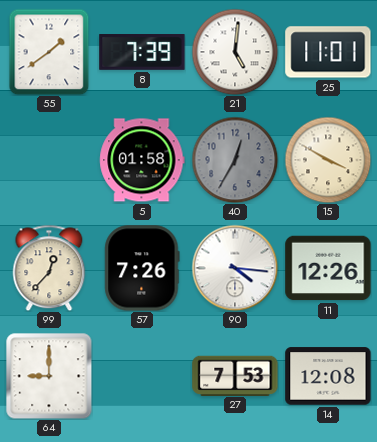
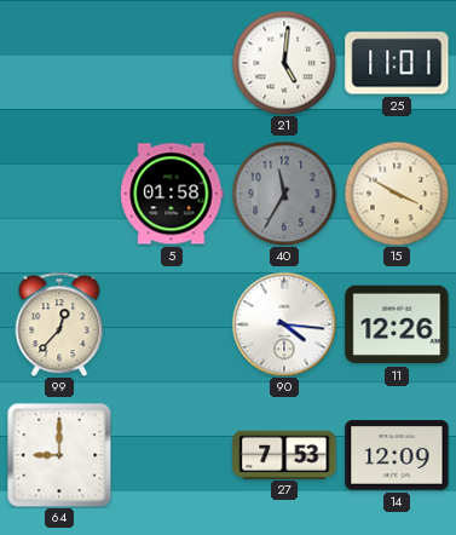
55: 1:39 -> none
8: 7:39 -> none
40: 12:35 -> 11:35
57: 7:26 -> none
14: 12:08 -> 12:09
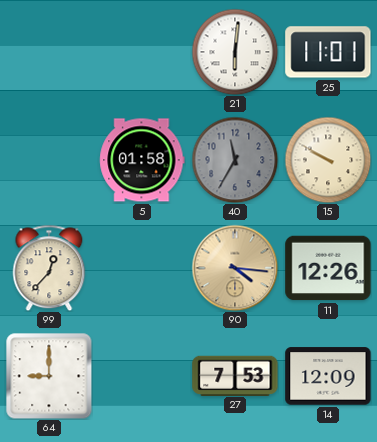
21: 5:01 -> 6:01
15: 3:50 -> 9:50
90 dial: white -> champagne
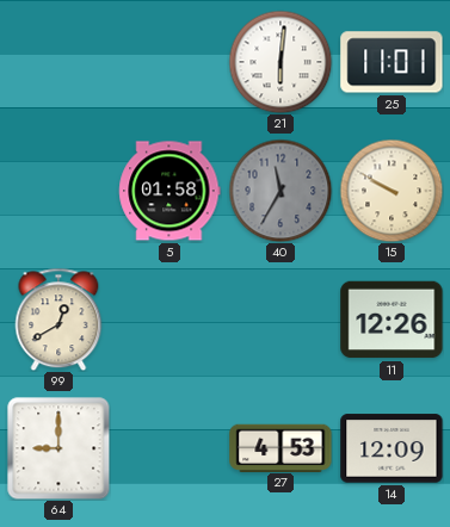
99: 12:37 -> 12:40
90: 4:16 -> none
27: 7:53 -> 4:53
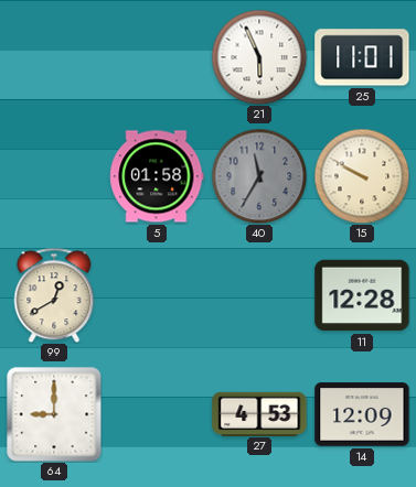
21: 6:01 -> 5:56
11: 12:26 -> 12:28
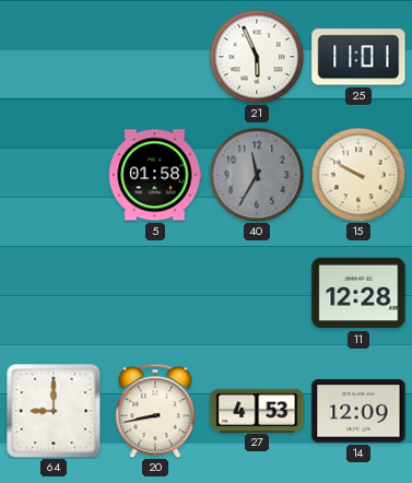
99: 12:40 -> none
20: none -> 8:43
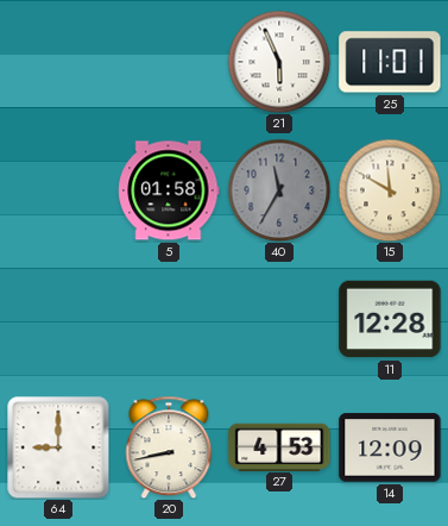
15: 9:50 -> 11:50
